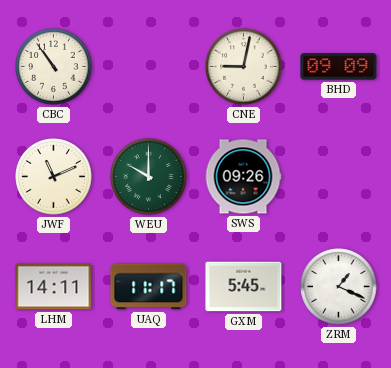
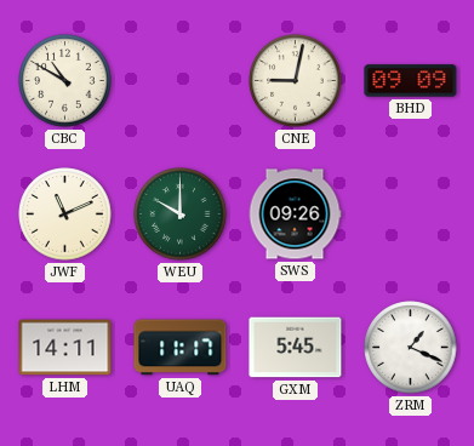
CBC: 10:54 -> 10:50
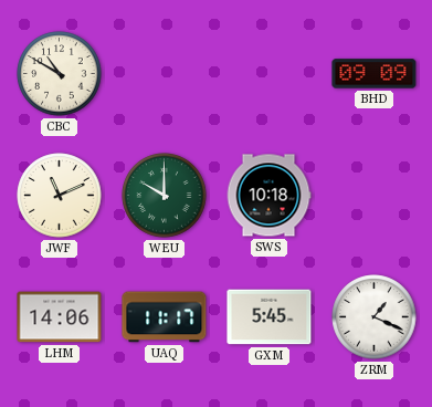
CNE: 9:02 -> none
SWS: 09:26 -> 10:18
LHM: 14:11 -> 14:06
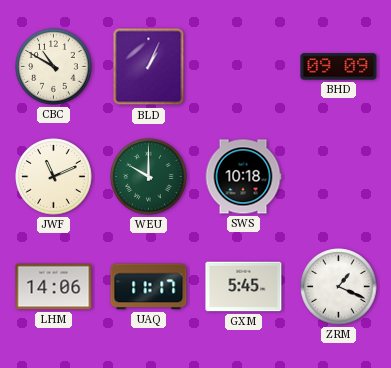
BLD: none -> 1:04
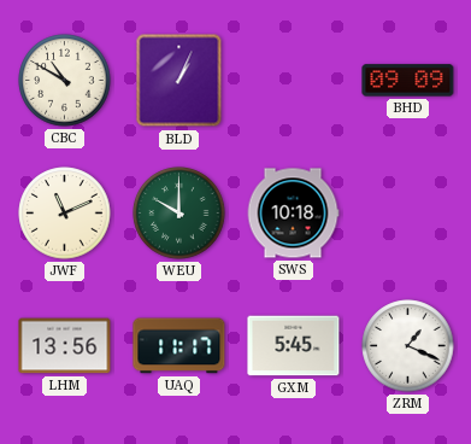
LHM: 14:06 -> 13:56
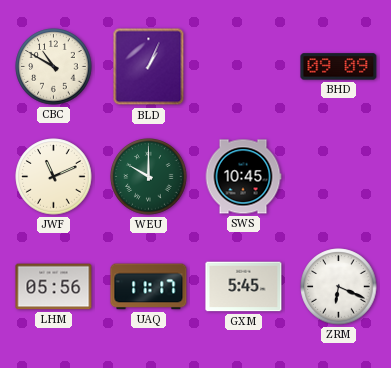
SWS: 10:18 -> 10:45
LHM: 13:56 -> 05:56
ZRM: 1:19 -> 6:19
